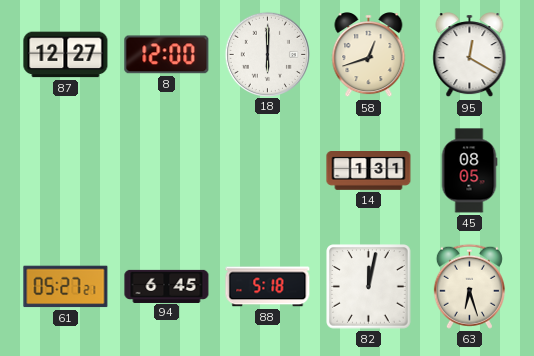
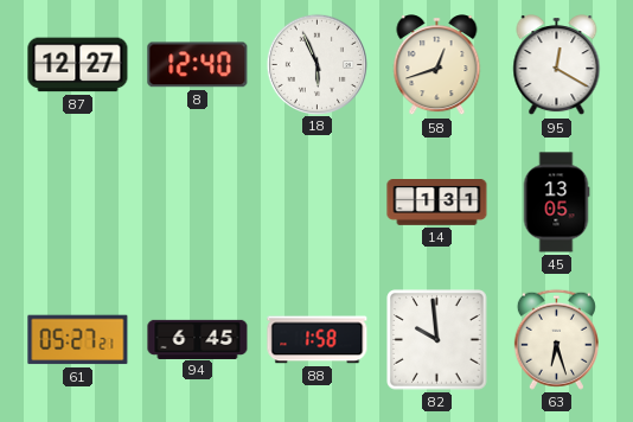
8: 12:00 -> 12:40
18: 6:00 -> 5:56
45: 08:05 -> 13:05
88: 5:18 -> 1:58
82: 12:02 -> 9:59
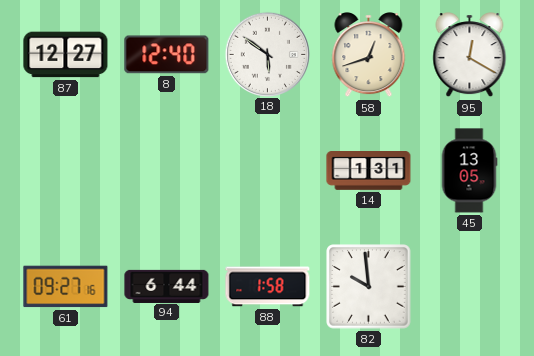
18: 5:56 -> 5:51
61: 05:27 -> 09:27
94: 6:45 -> 6:44
63: 6:27 -> none
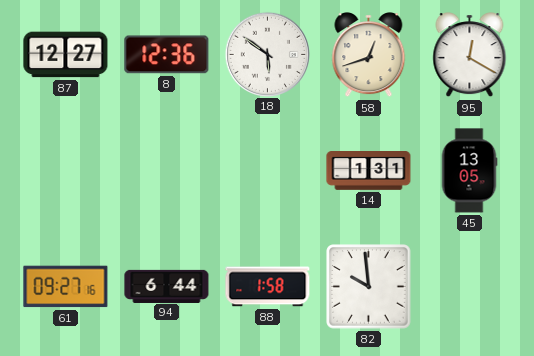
8: 12:40 -> 12:36
